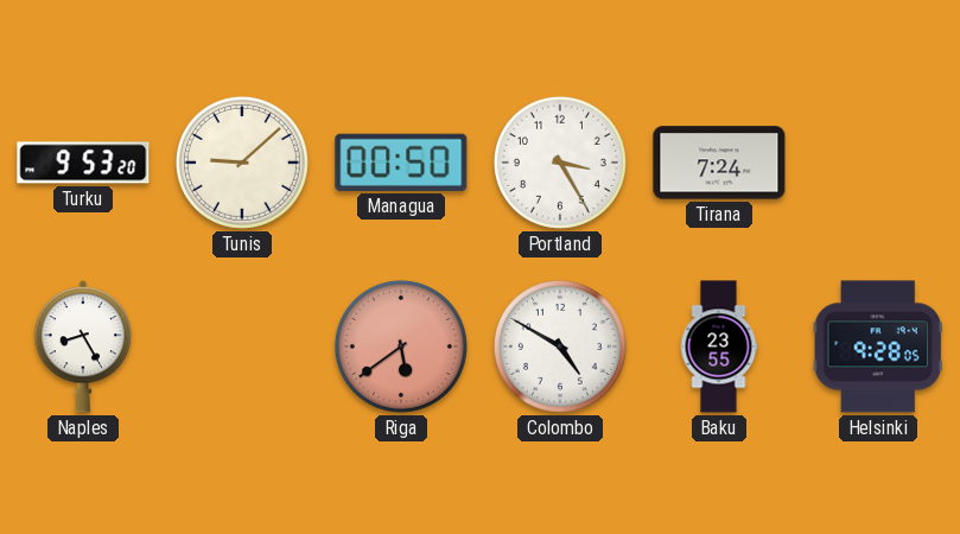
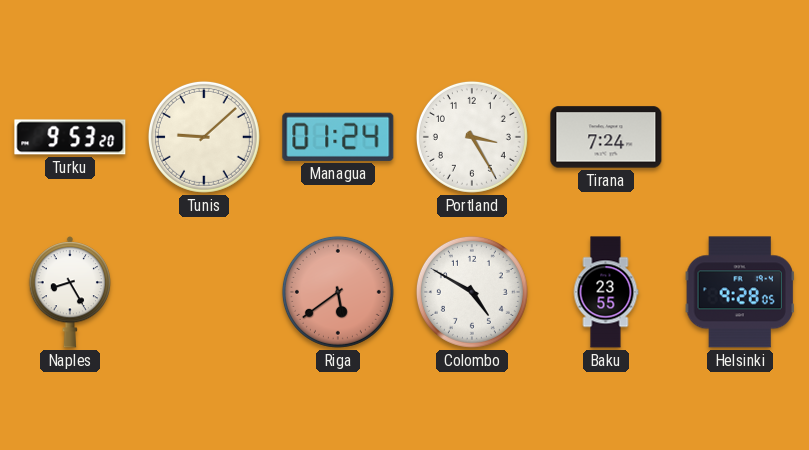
Managua: 00:50 -> 01:24
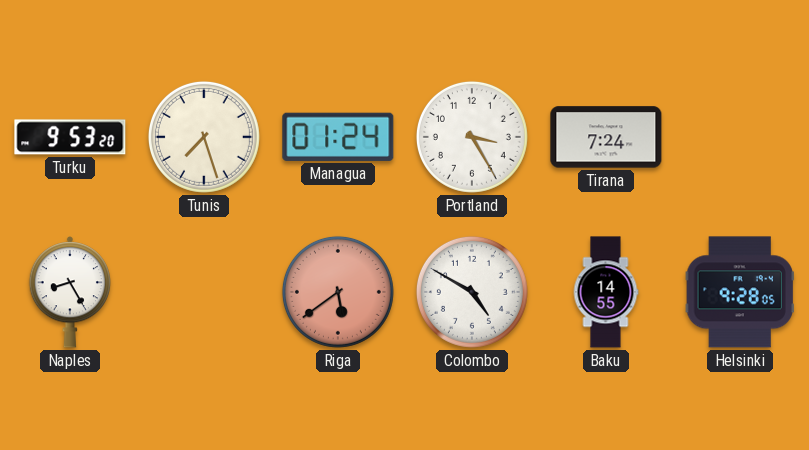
Tunis: 9:08 -> 7:27
Baku: 23:55 -> 14:55
